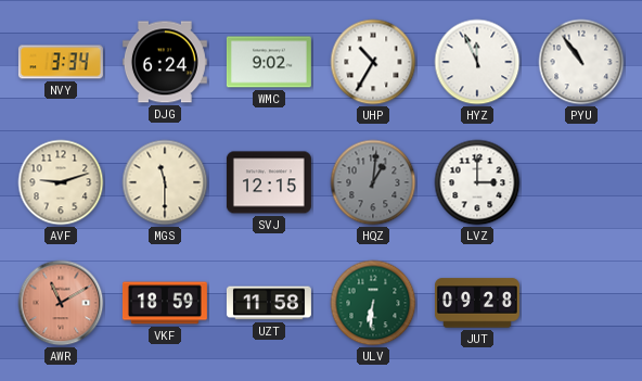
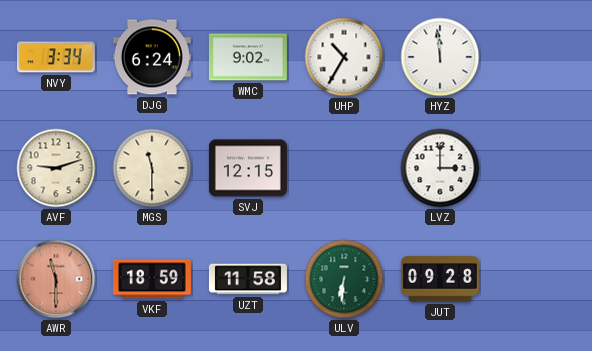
HYZ: 11:56 -> 11:59
PYU: 10:54 -> none
HQZ: 1:01 -> none
AWR: 11:10 -> 11:30
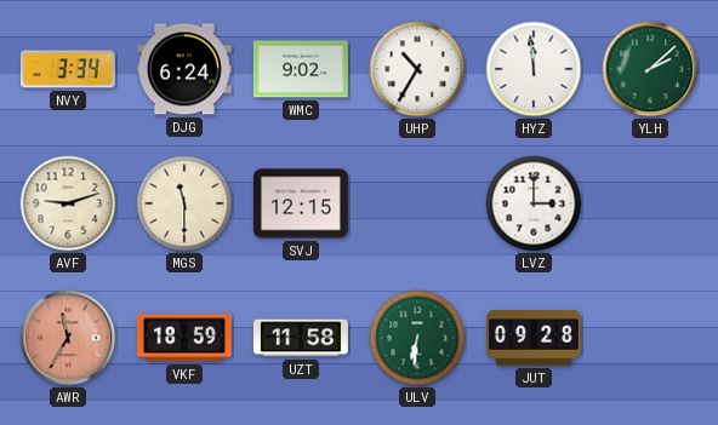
YLH: none -> 2:08
AWR: 11:30 -> 11:35
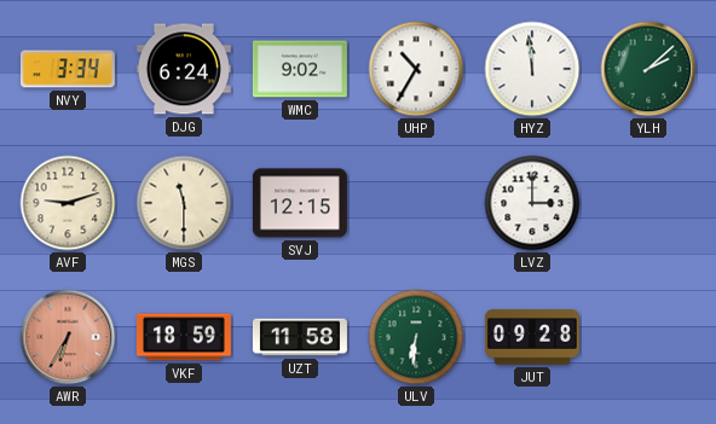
AWR: 11:35 -> 6:35
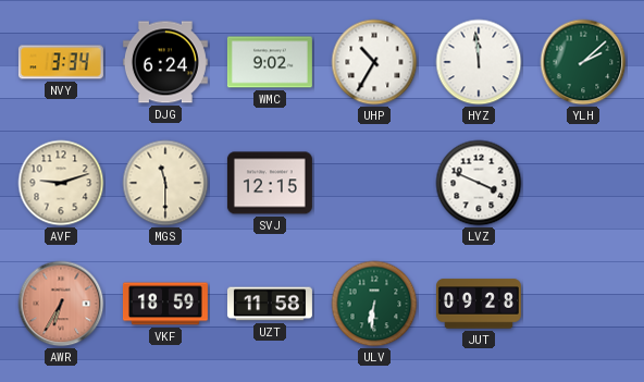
LVZ: 3:00 -> 3:49
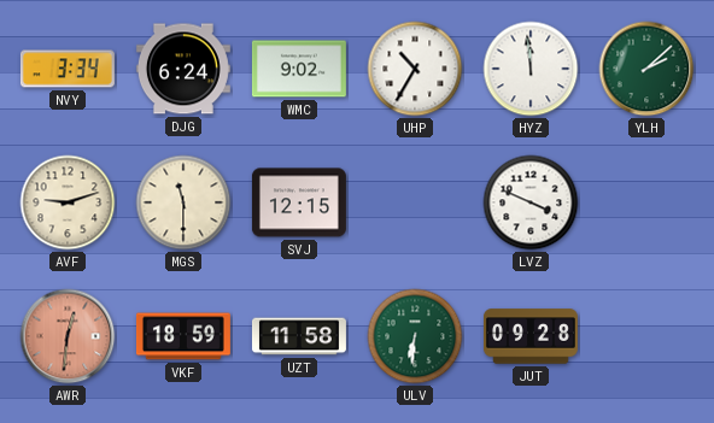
AWR: 6:35 -> 12:31
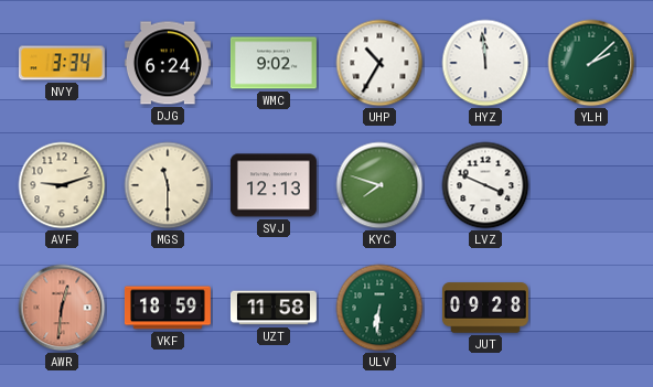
SVJ: 12:15 -> 12:13
KYC: none -> 7:48
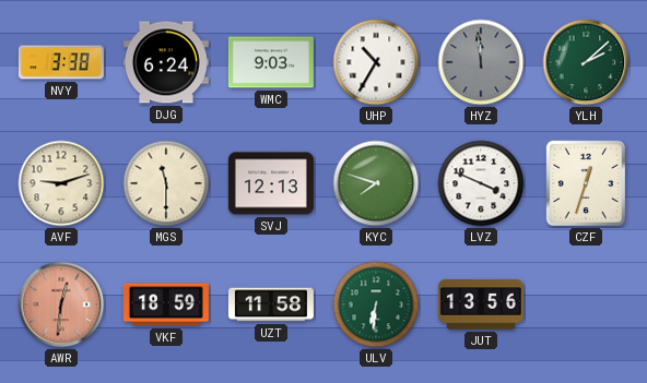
NVY: 3:34 -> 3:38
WMC: 9:02 -> 9:03
HYZ dial: white -> grey
CZF: none -> 12:33
JUT: 09:28 -> 13:56
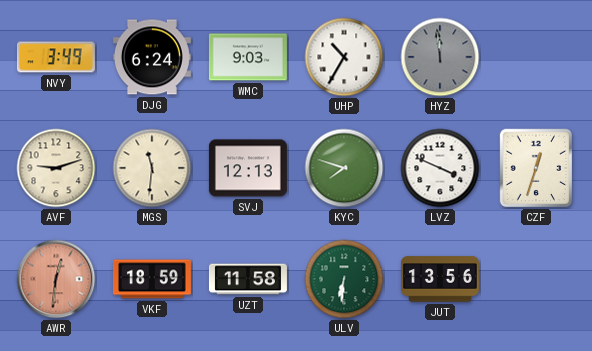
NVY: 3:38 -> 3:49
YLH: 2:08 -> none
MGS: 11:30 -> 11:31
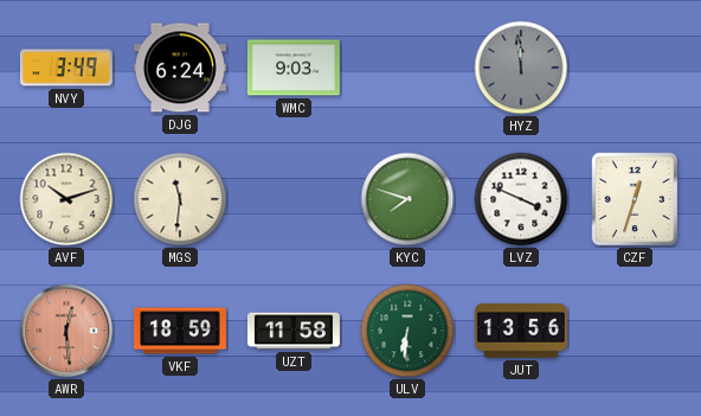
UHP: 10:35 -> none
AVF: 9:12 -> 10:12
SVJ: 12:13 -> none
AWR: 12:31 -> 12:29
